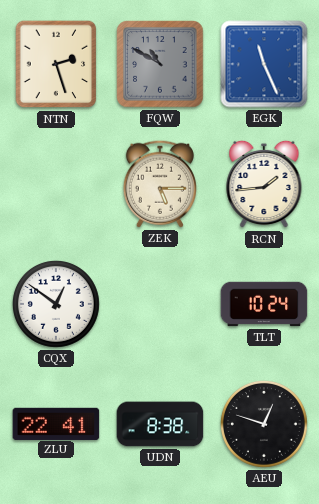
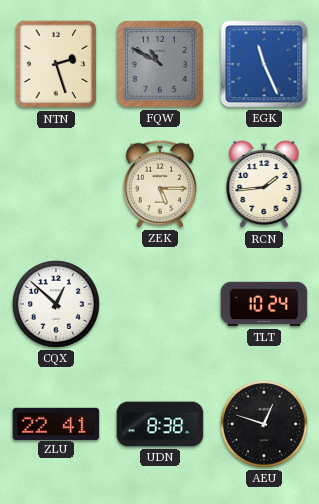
CQX: 12:51 -> 12:52
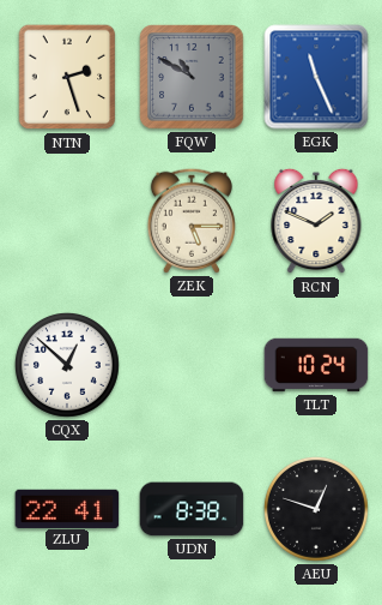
RCN: 1:44 -> 1:49
